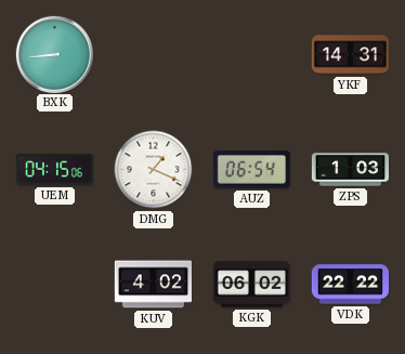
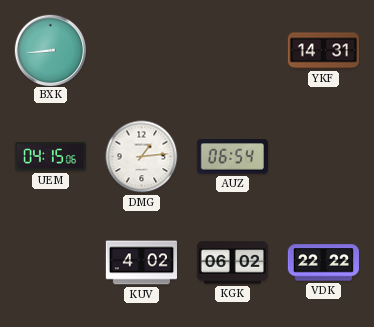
DMG: 1:19 -> 1:14
ZPS: 1:03 -> none
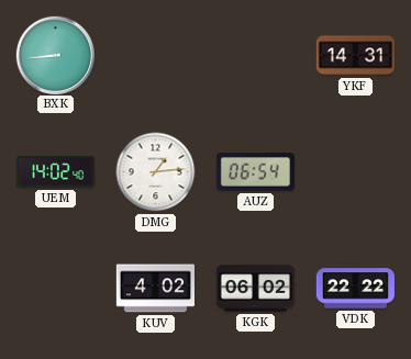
UEM: 04:15 -> 14:02
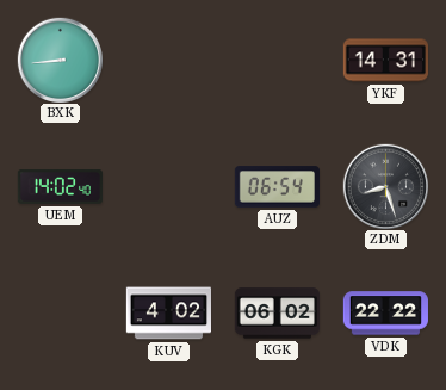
DMG: 1:14 -> none
ZDM: none -> 8:27
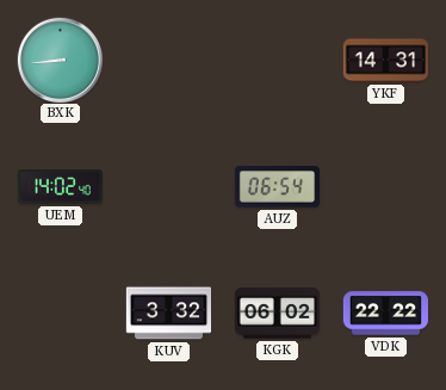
ZDM: 8:27 -> none
KUV: 4:02 -> 3:32
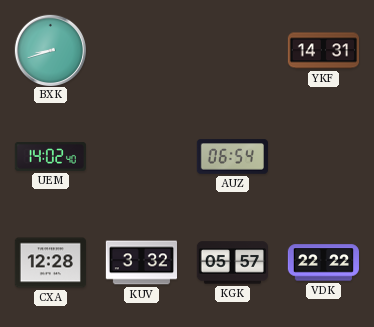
BXK: 8:44 -> 8:42
CXA: none -> 12:28
KGK: 06:02 -> 05:57
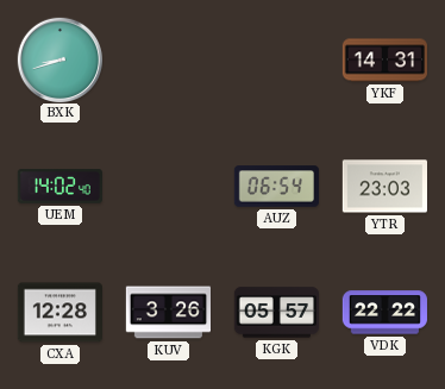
YTR: none -> 23:03
KUV: 3:32 -> 3:26
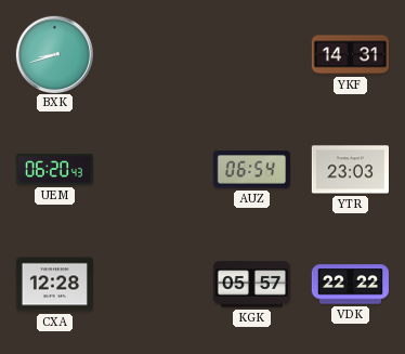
UEM: 14:02 -> 06:20
KUV: 3:26 -> none
